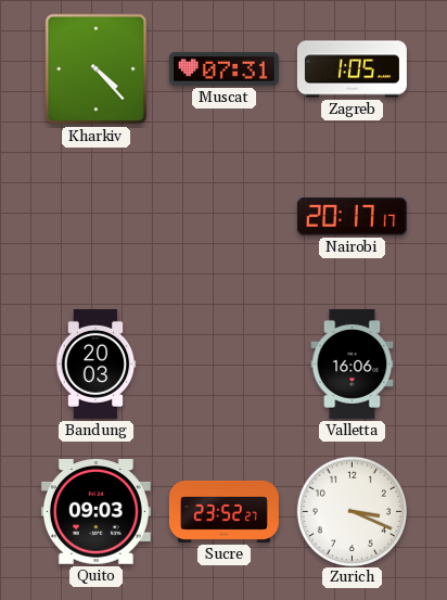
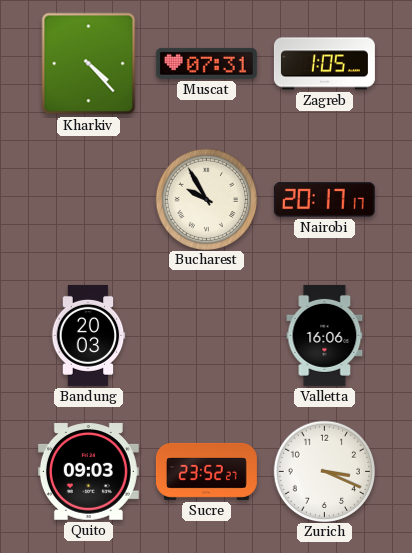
Bucharest: none -> 9:55
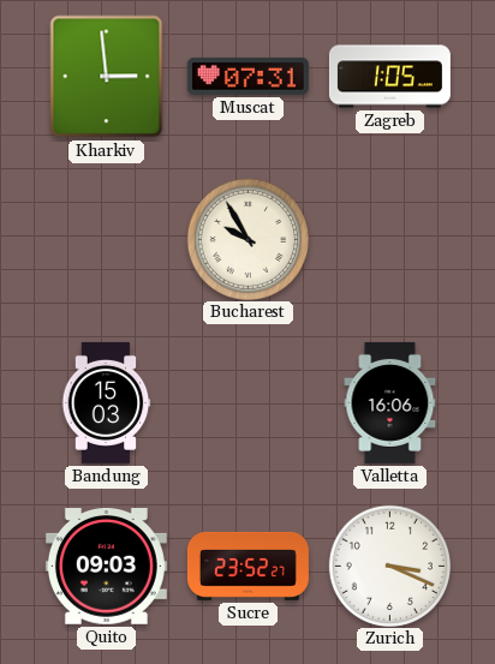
Kharkiv: 4:23 -> 2:59
Nairobi: 20:17 -> none
Bandung: 20:03 -> 15:03
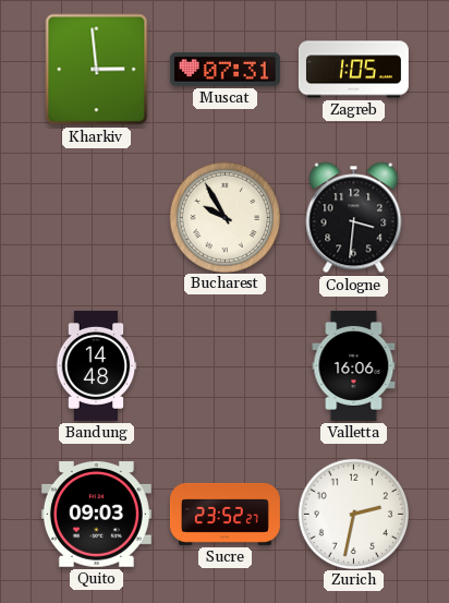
Cologne: none -> 3:31
Bandung: 15:03 -> 14:48
Zurich: 3:19 -> 2:32
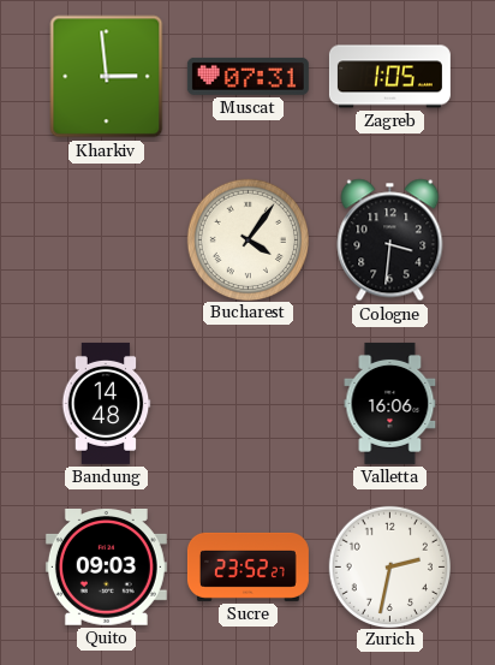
Bucharest: 9:55 -> 4:06
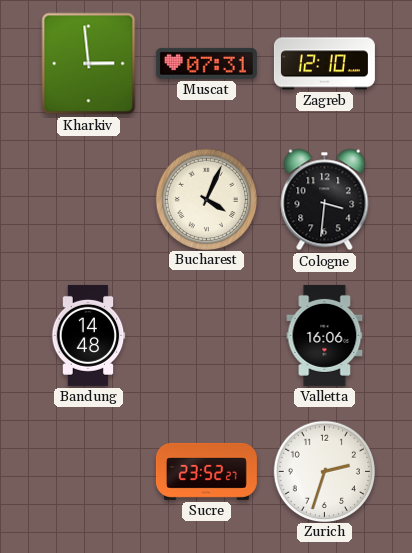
Zagreb: 1:05 -> 12:10
Bucharest: 4:06 -> 4:04
Quito: 09:03 -> none
Zurich: 2:32 -> 2:33
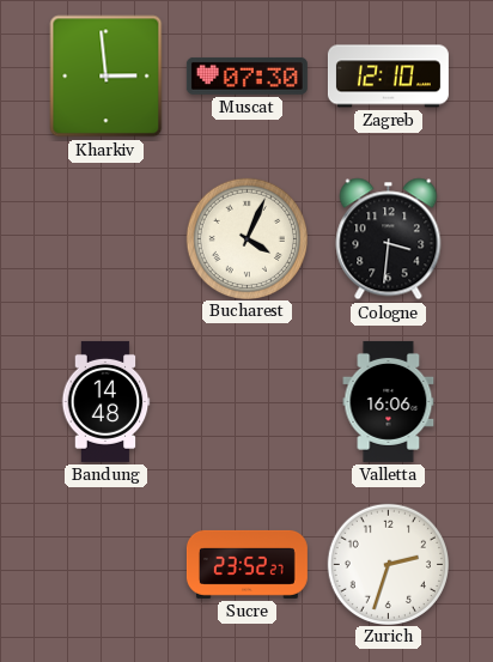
Muscat: 07:31 -> 07:30
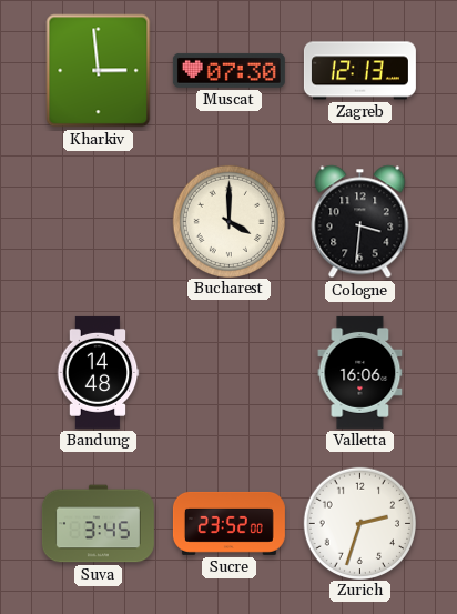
Zagreb: 12:10 -> 12:13
Bucharest: 4:04 -> 4:00
Suva: none -> 3:45
Sucre: 23:52:27 -> 23:52:00
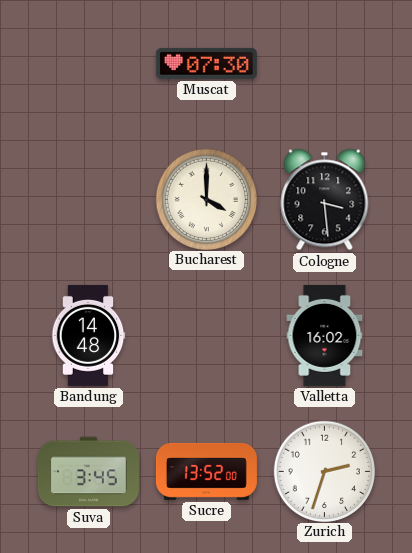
Kharkiv: 2:59 -> none
Zagreb: 12:13 -> none
Cologne: 3:31 -> 3:29
Valletta: 16:06 -> 16:02
Sucre: 23:52 -> 13:52
